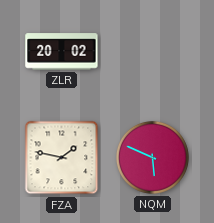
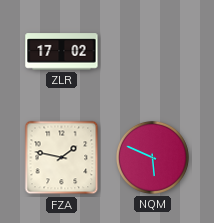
ZLR: 20:02 -> 17:02
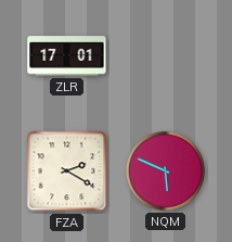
ZLR: 17:02 -> 17:01
FZA: 1:47 -> 2:20
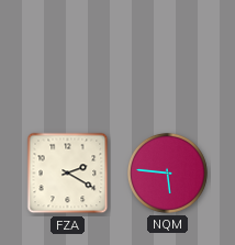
ZLR: 17:01 -> none
NQM: 5:49 -> 5:46
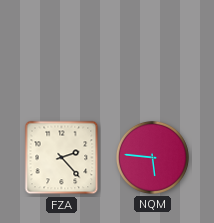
FZA: 2:20 -> 2:23
